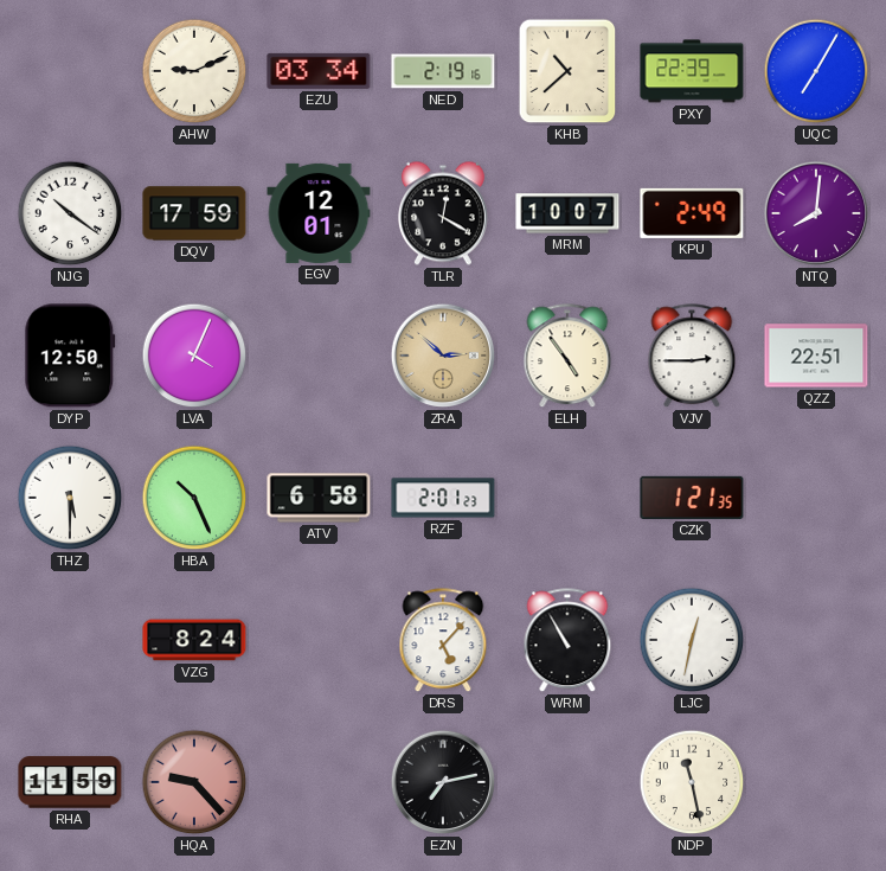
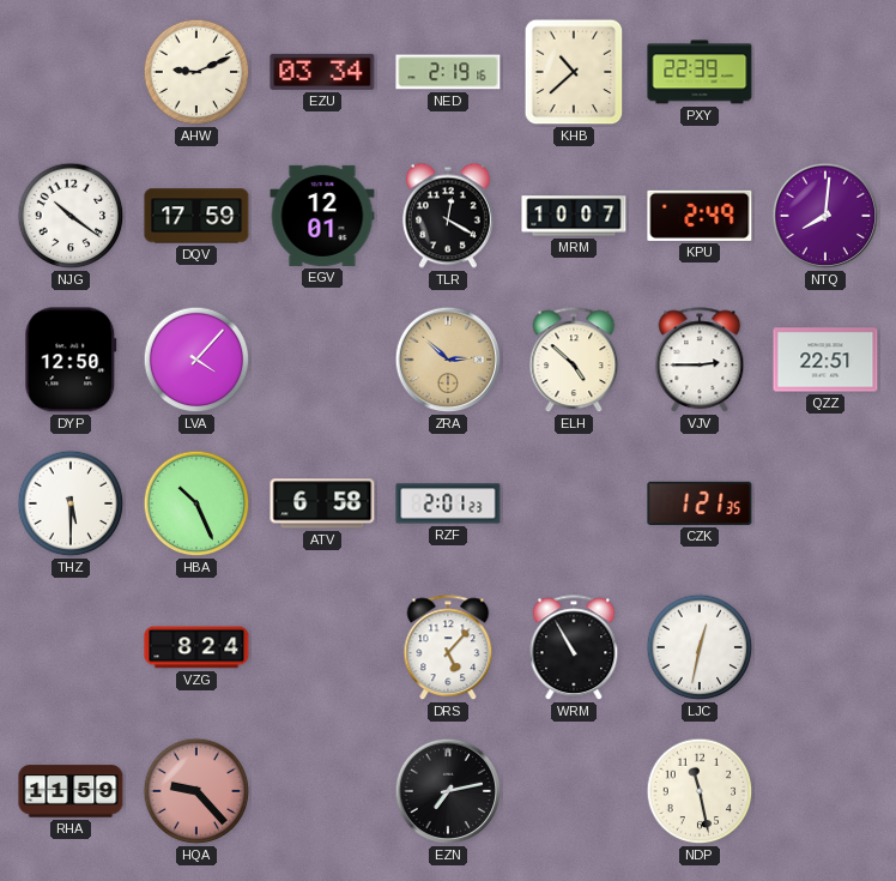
UQC: 7:05 -> none
LVA: 4:04 -> 4:07
ELH: 4:54 -> 4:52
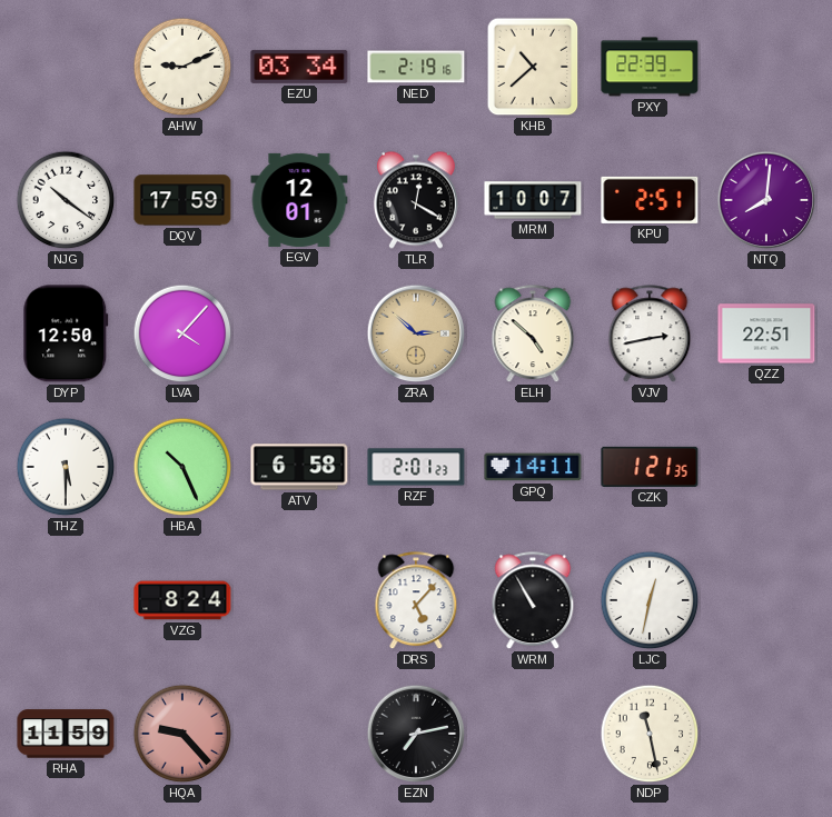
KPU: 2:49 -> 2:51
VJV: 2:45 -> 2:43
GPQ: none -> 14:11
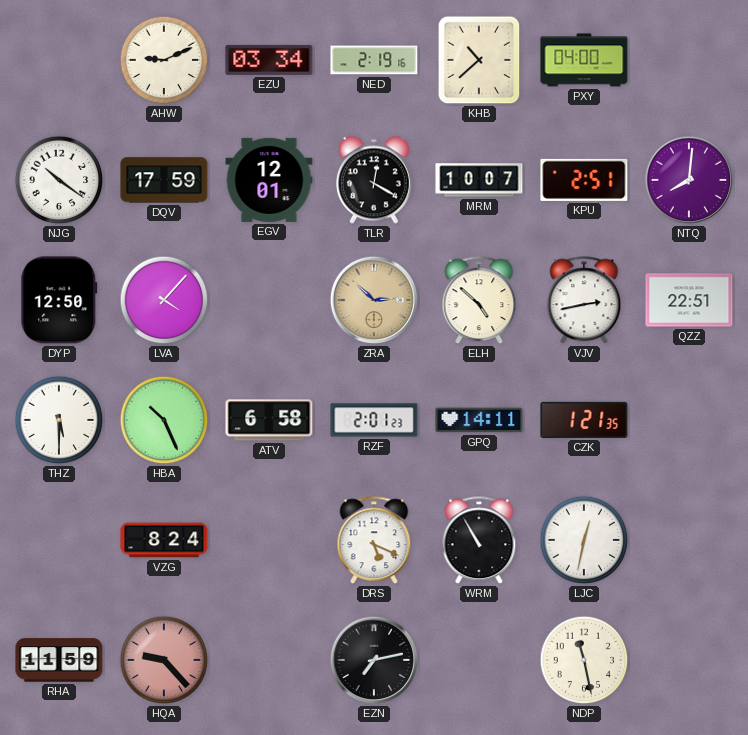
PXY: 22:39 -> 04:00
DRS: 5:07 -> 5:19
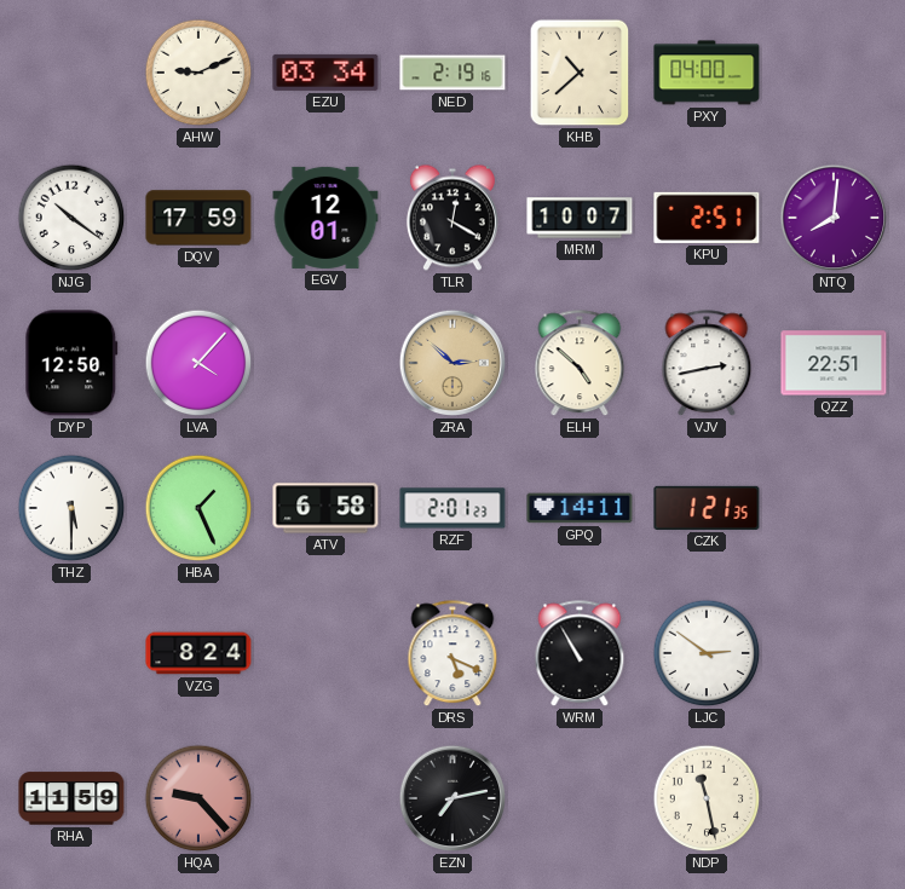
HBA: 10:26 -> 1:26
LJC: 12:32 -> 2:51
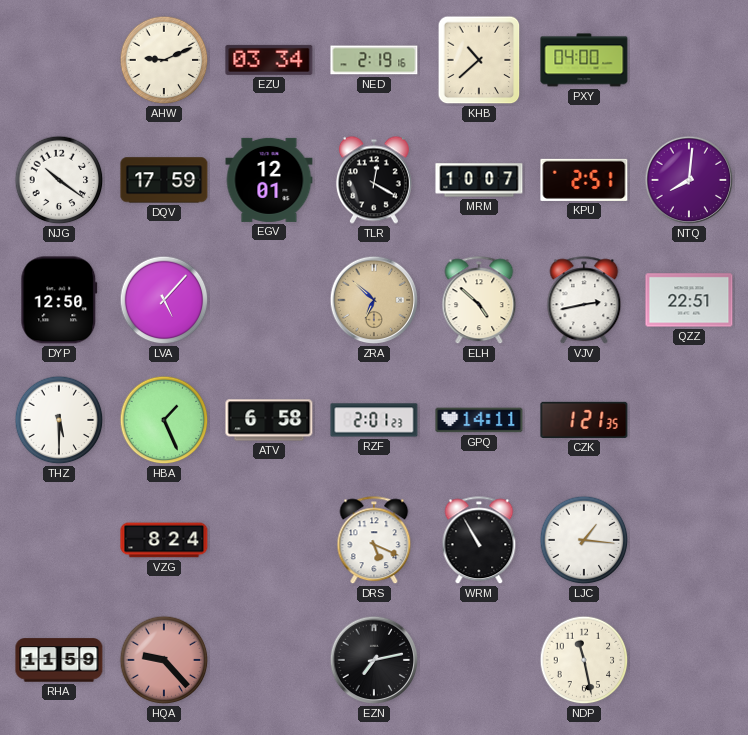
LVA: 4:07 -> 5:07
ZRA: 2:52 -> 6:52
LJC: 2:51 -> 1:16
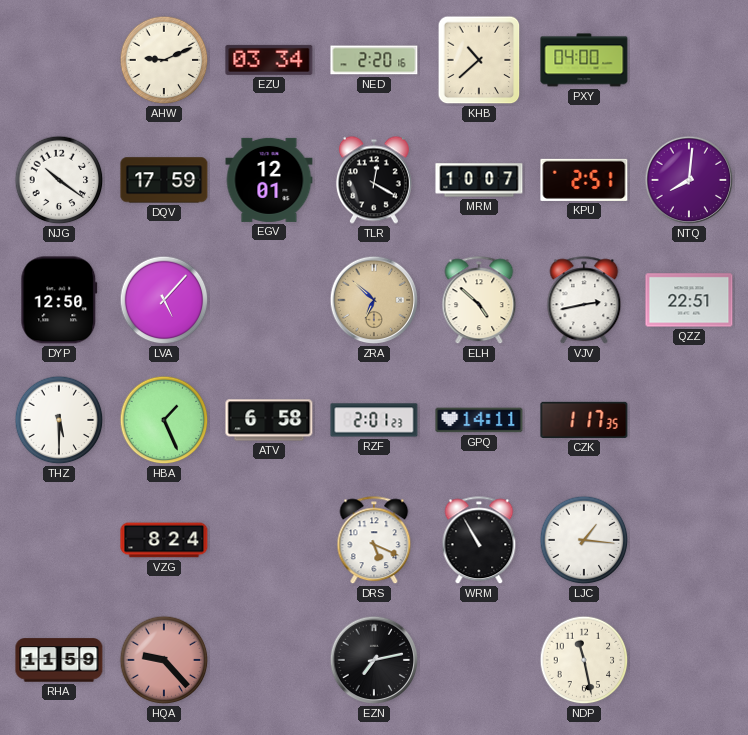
NED: 2:19 -> 2:20
CZK: 1:21 -> 1:17
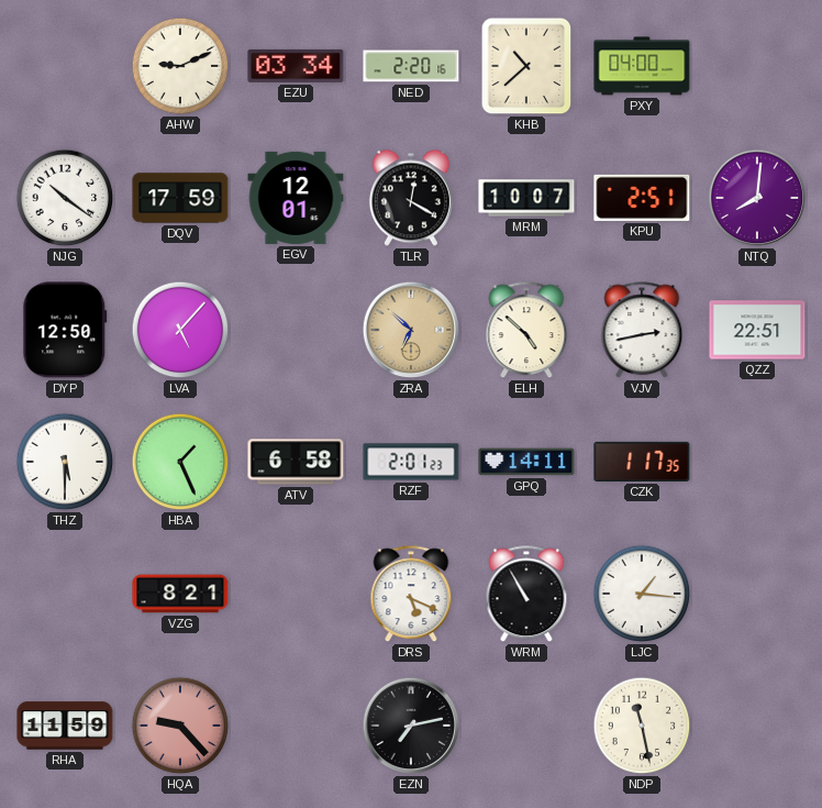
VZG: 8:24 -> 8:21
